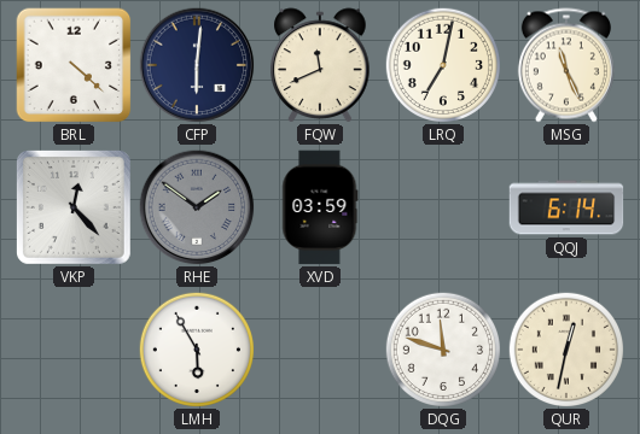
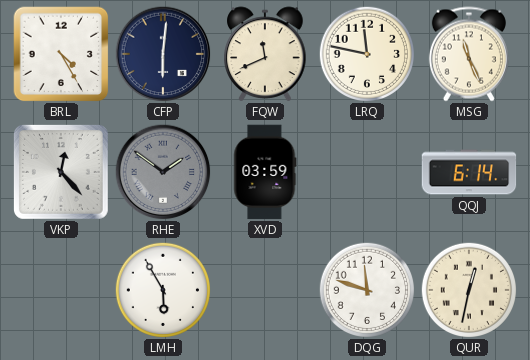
BRL: 4:22 -> 4:25
LRQ: 7:02 -> 11:47
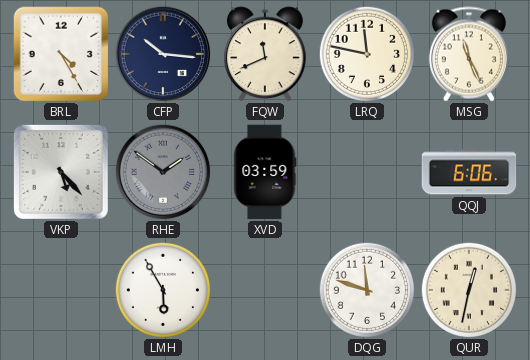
CFP: 6:01 -> 10:16
VKP: 12:23 -> 5:23
QQJ: 6:14 -> 6:06
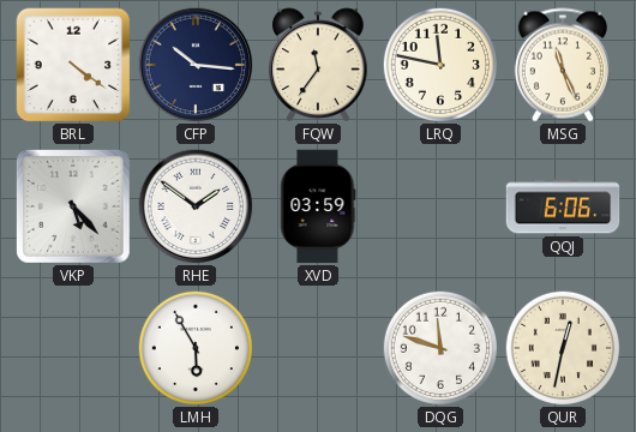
BRL: 4:25 -> 4:21
FQW: 11:41 -> 11:36
RHE dial: grey -> white
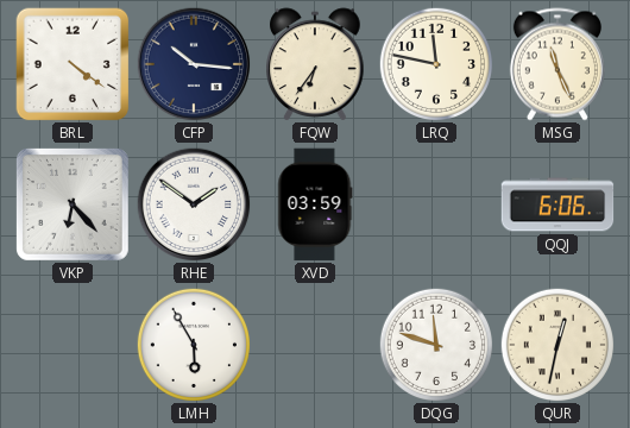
FQW: 11:36 -> 6:36
VKP: 5:23 -> 6:23
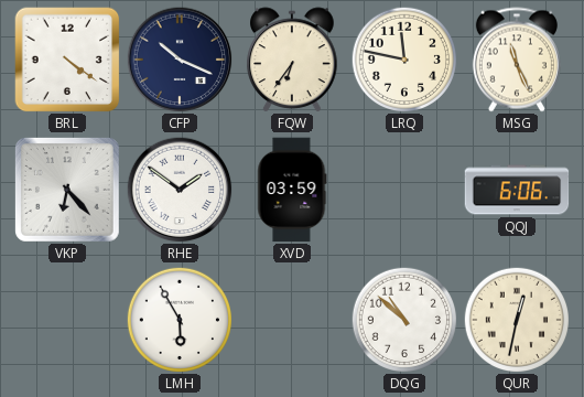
CFP: 10:16 -> 10:19
DQG: 11:48 -> 10:52
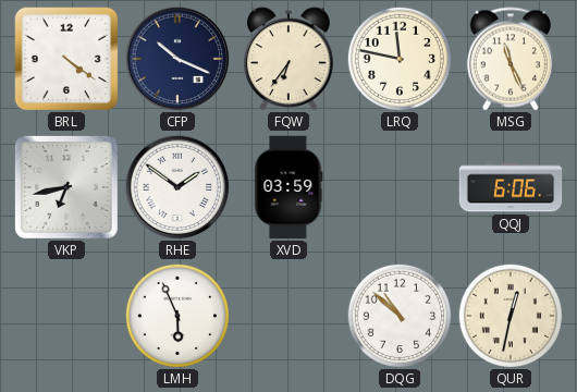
VKP: 6:23 -> 6:43
LMH: 5:55 -> 5:56
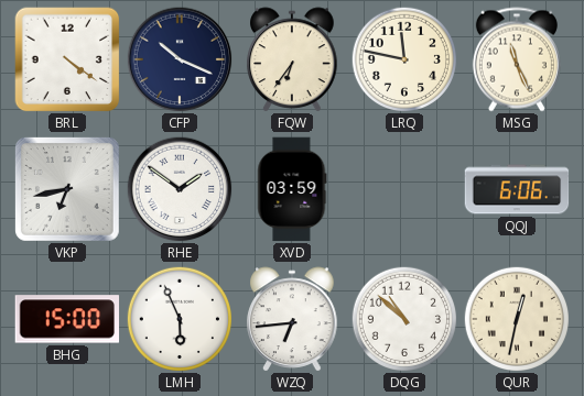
BHG: none -> 15:00
WZQ: none -> 6:44
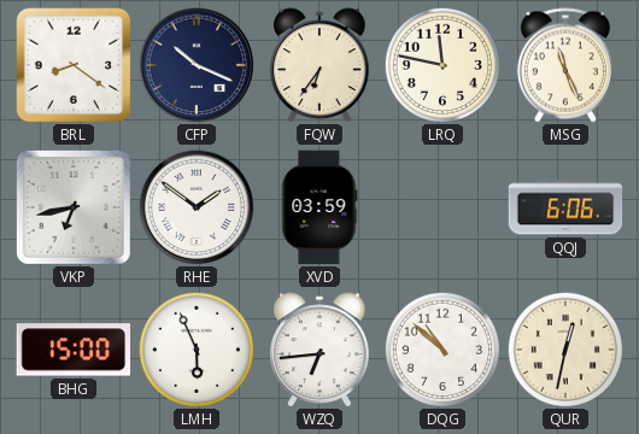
BRL: 4:21 -> 8:21
